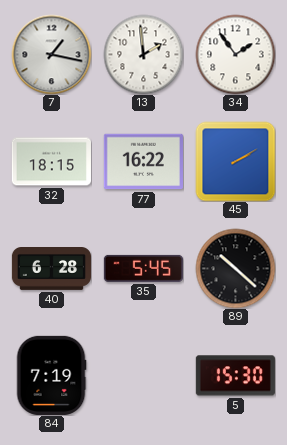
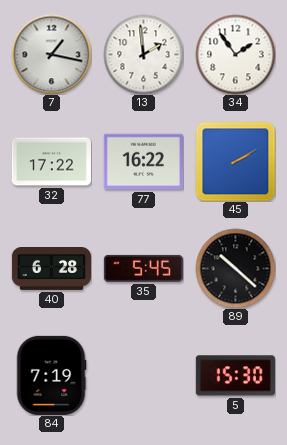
32: 18:15 -> 17:22
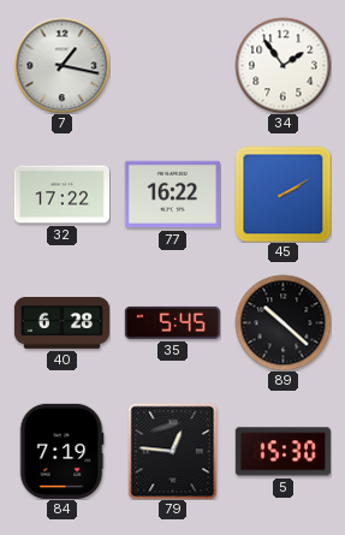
13: 1:59 -> none
79: none -> 12:46
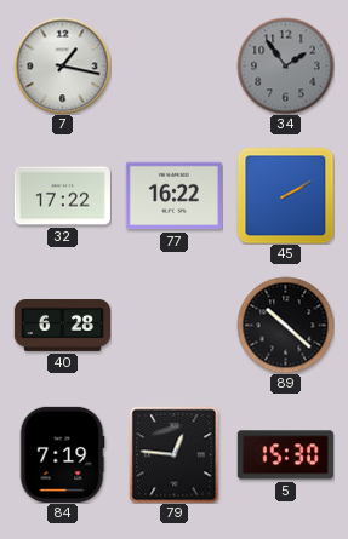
34 dial: white -> grey
35: 5:45 -> none
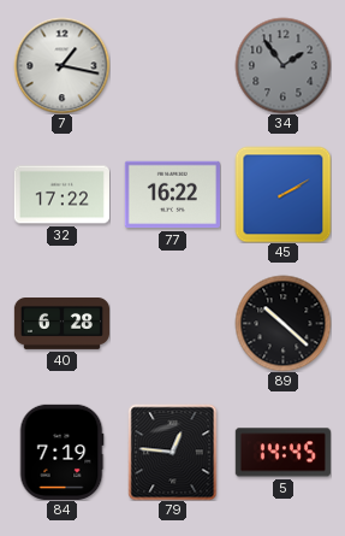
5: 15:30 -> 14:45
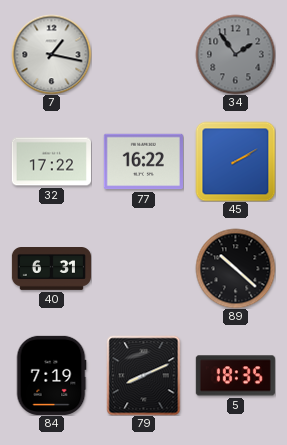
40: 6:28 -> 6:31
79: 12:46 -> 8:11
5: 14:45 -> 18:35
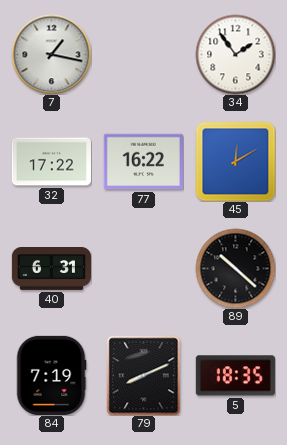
34 dial: grey -> white
45: 2:10 -> 12:10
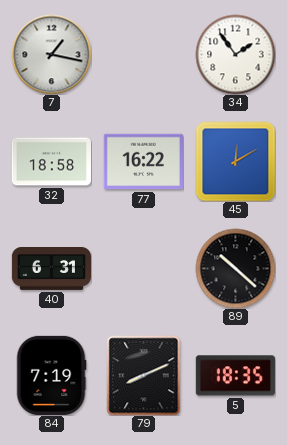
32: 17:22 -> 18:58
